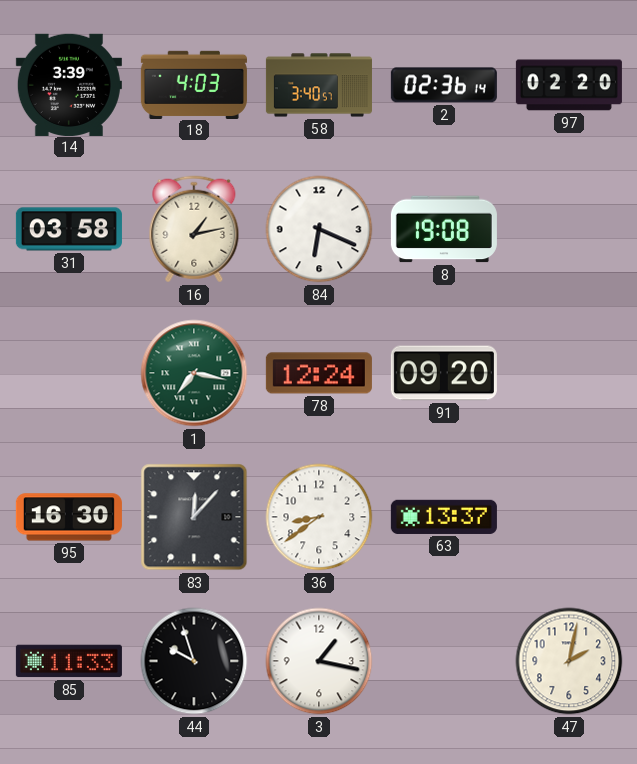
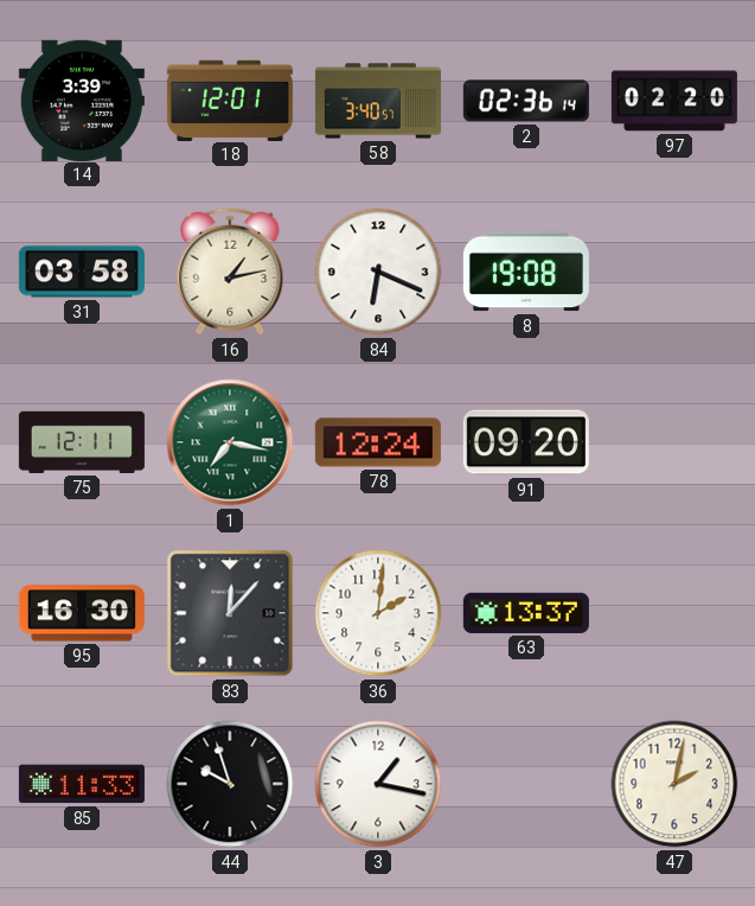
18: 4:03 -> 12:01
75: none -> 12:11
36: 8:39 -> 2:01
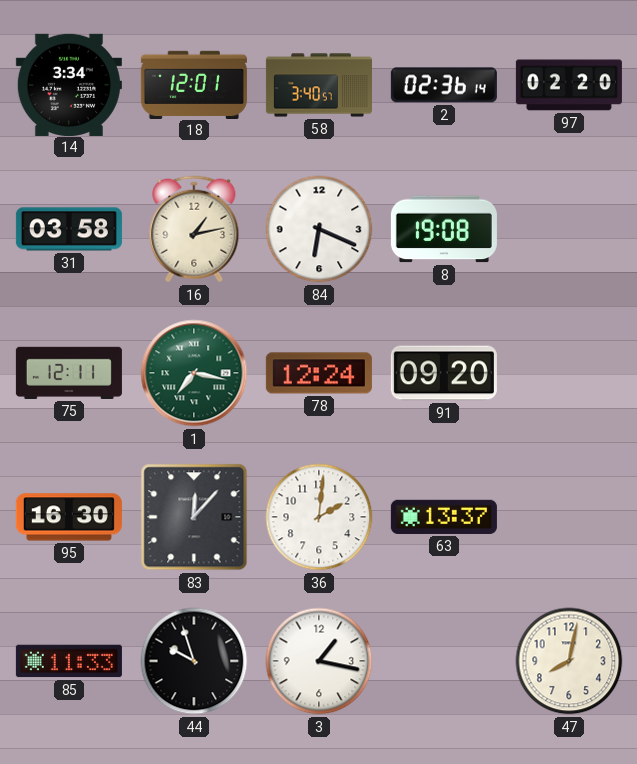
14: 3:39 -> 3:34
47: 2:02 -> 8:02
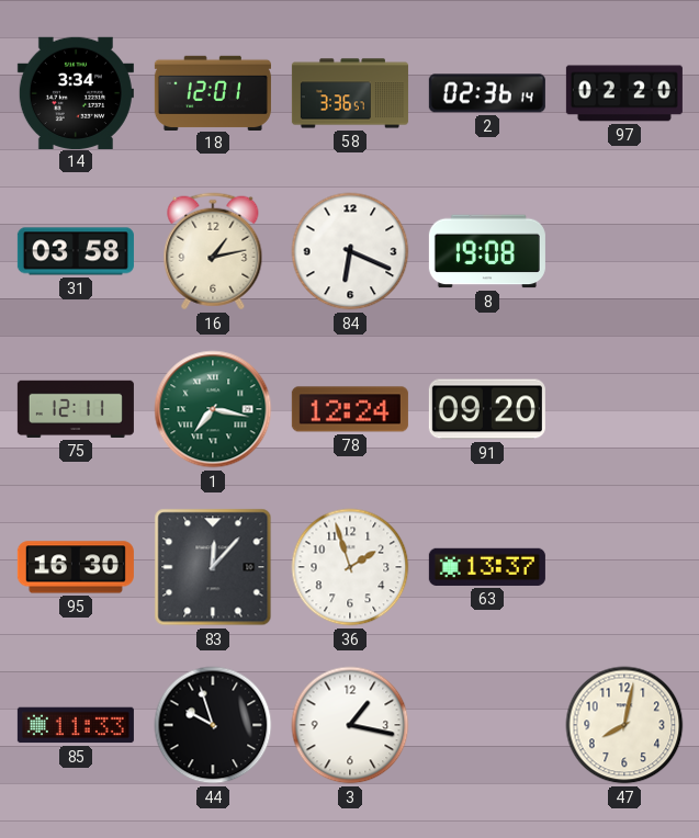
58: 3:40 -> 3:36
36: 2:01 -> 1:57
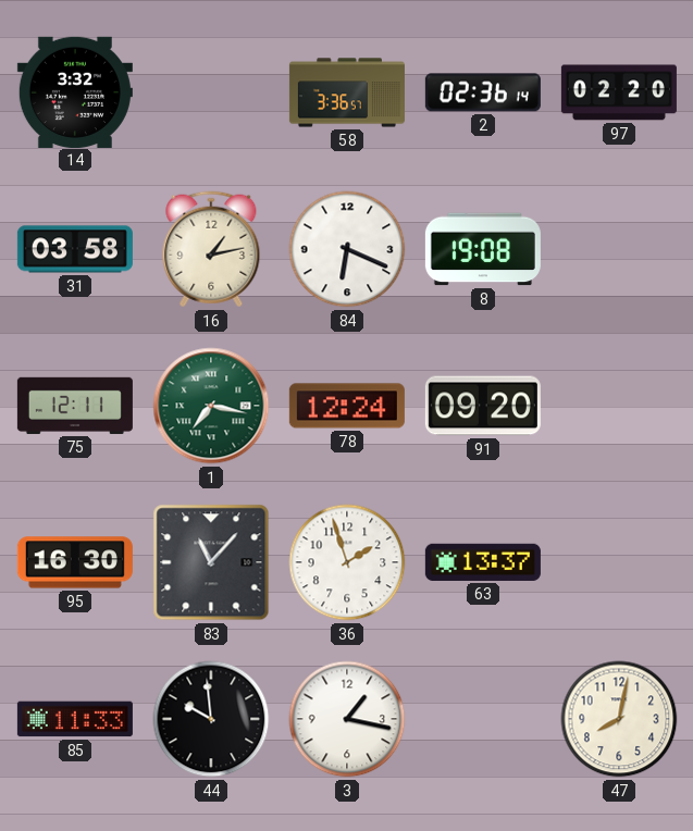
14: 3:34 -> 3:32
18: 12:01 -> none
83: 12:07 -> 11:07
44: 9:57 -> 9:59
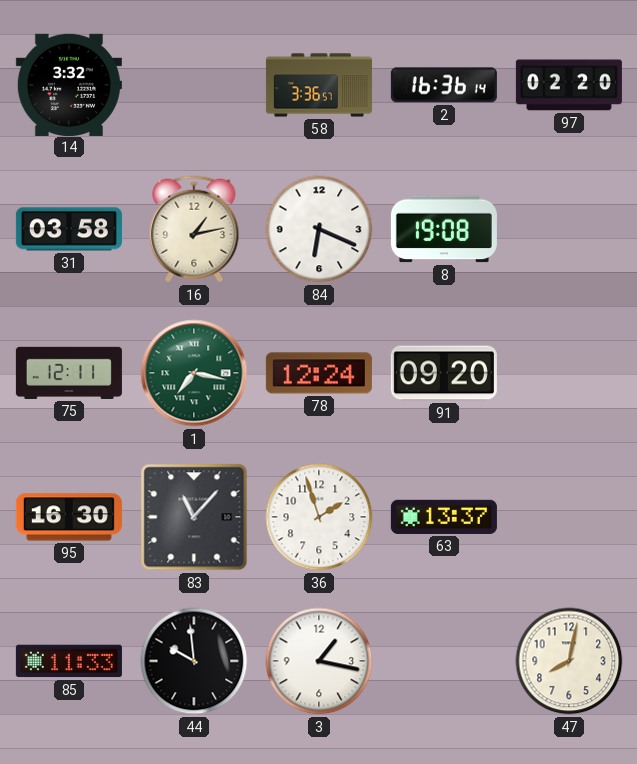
2: 02:36 -> 16:36
